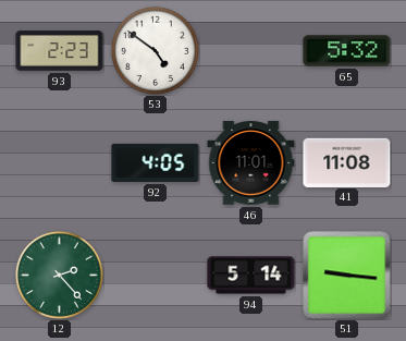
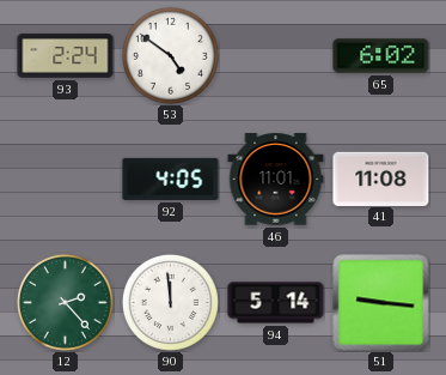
93: 2:23 -> 2:24
65: 5:32 -> 6:02
90: none -> 11:59
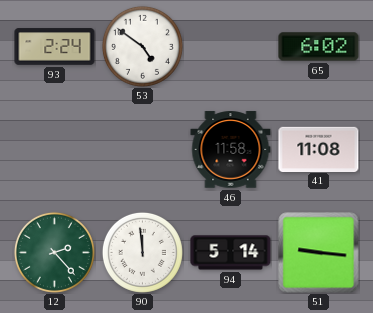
92: 4:05 -> none
46: 11:01 -> 11:58
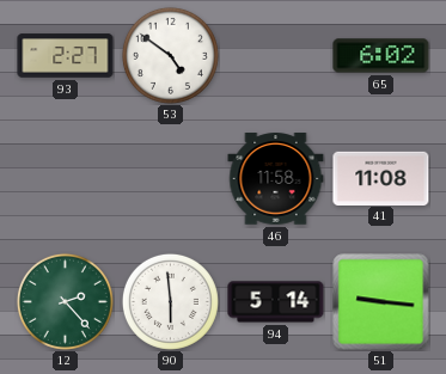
93: 2:24 -> 2:27
90: 11:59 -> 5:59
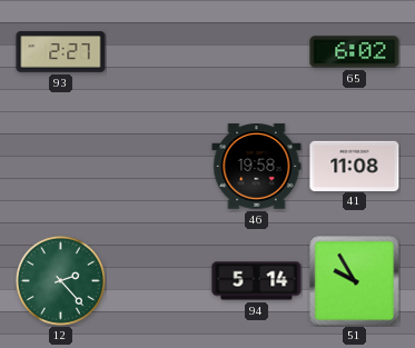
53: 4:51 -> none
46: 11:58 -> 19:58
90: 5:59 -> none
51: 9:16 -> 9:55
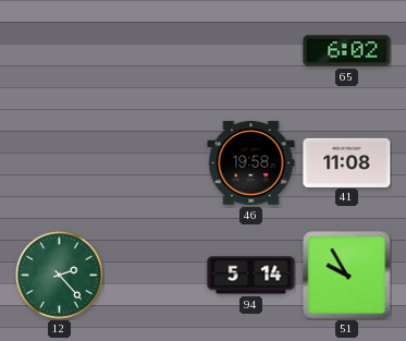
93: 2:27 -> none
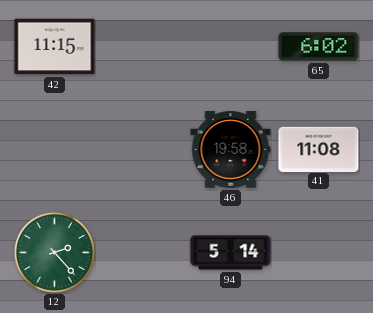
42: none -> 11:15
51: 9:55 -> none
